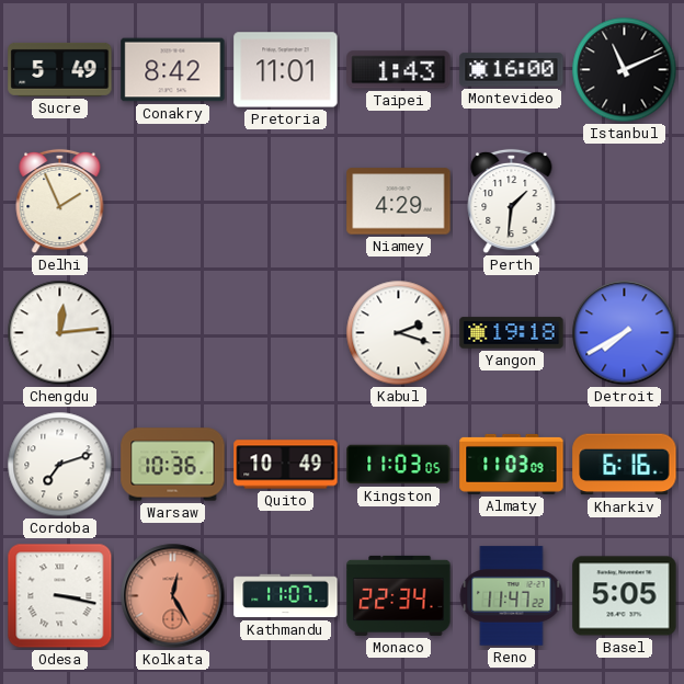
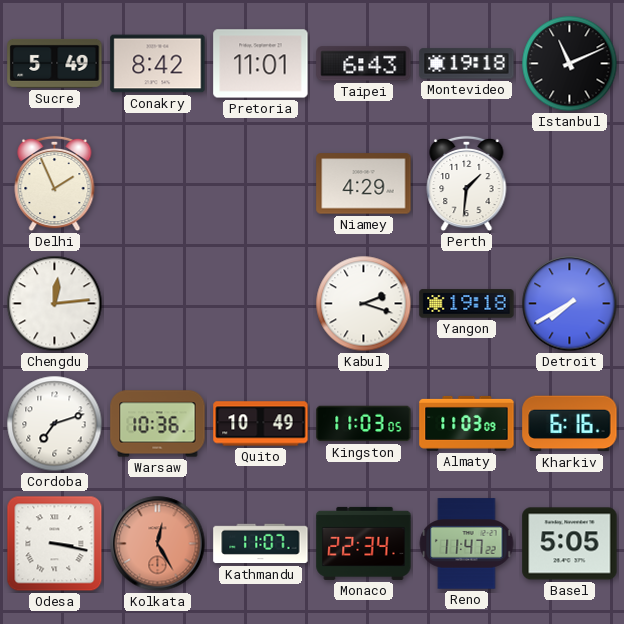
Taipei: 1:43 -> 6:43
Montevideo: 16:00 -> 19:18
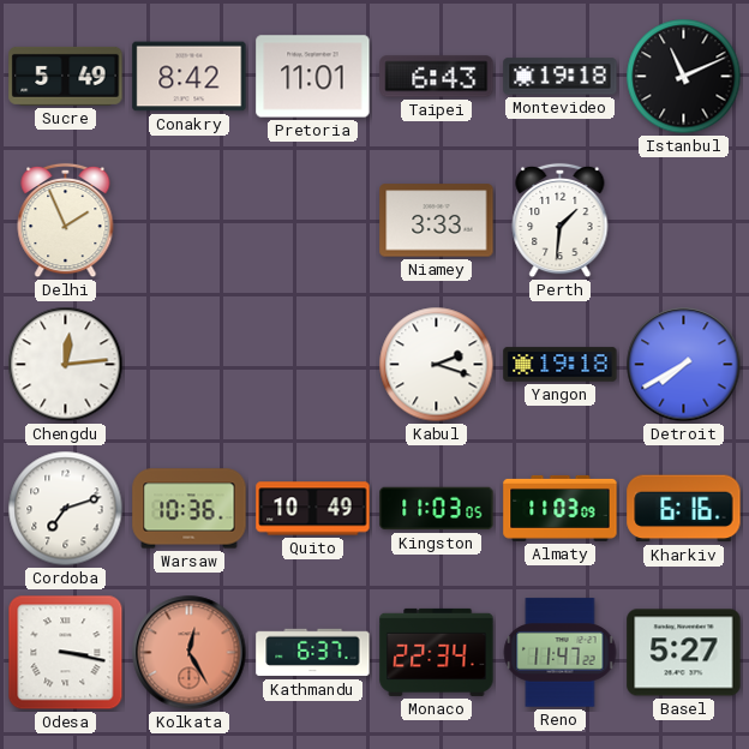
Niamey: 4:29 -> 3:33
Kathmandu: 11:07 -> 6:37
Basel: 5:05 -> 5:27
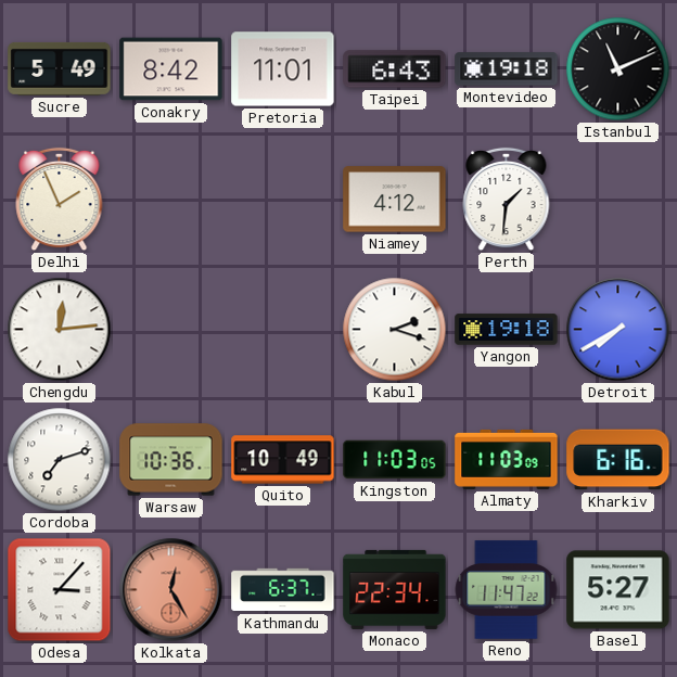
Niamey: 3:33 -> 4:12
Odesa: 3:17 -> 3:07
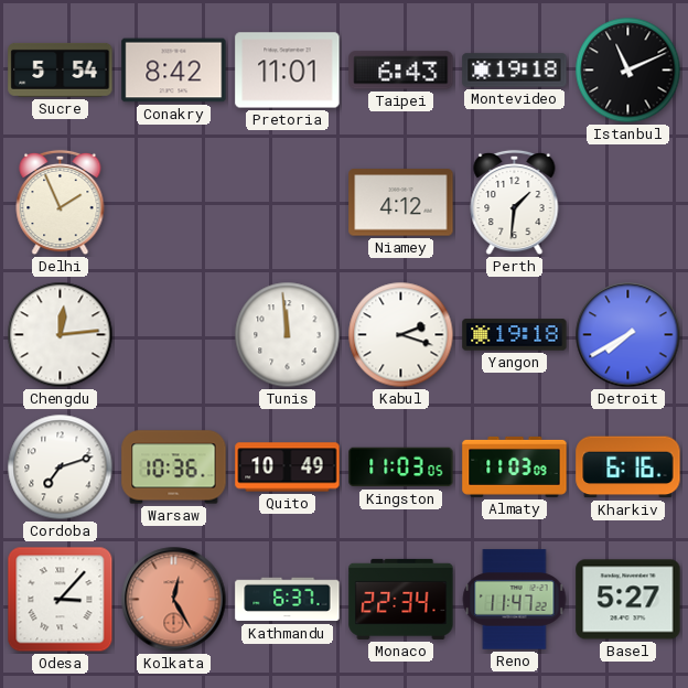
Sucre: 5:49 -> 5:54
Tunis: none -> 11:59
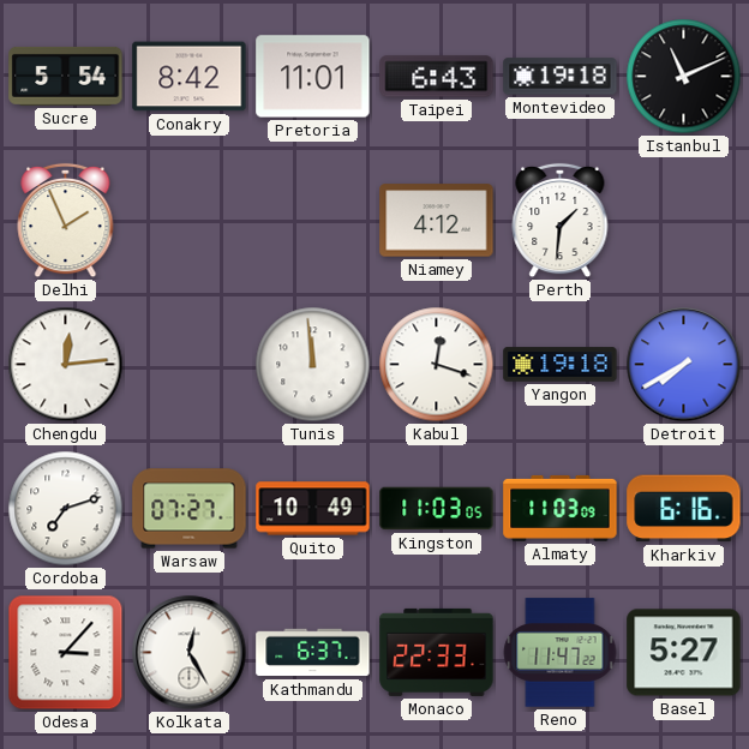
Kabul: 2:18 -> 12:18
Warsaw: 10:36 -> 07:27
Kolkata dial: salmon -> white
Monaco: 22:34 -> 22:33
